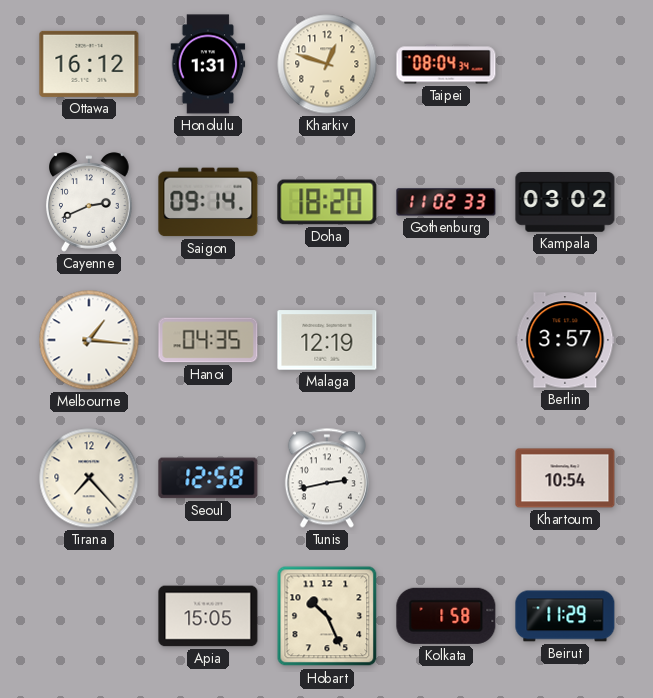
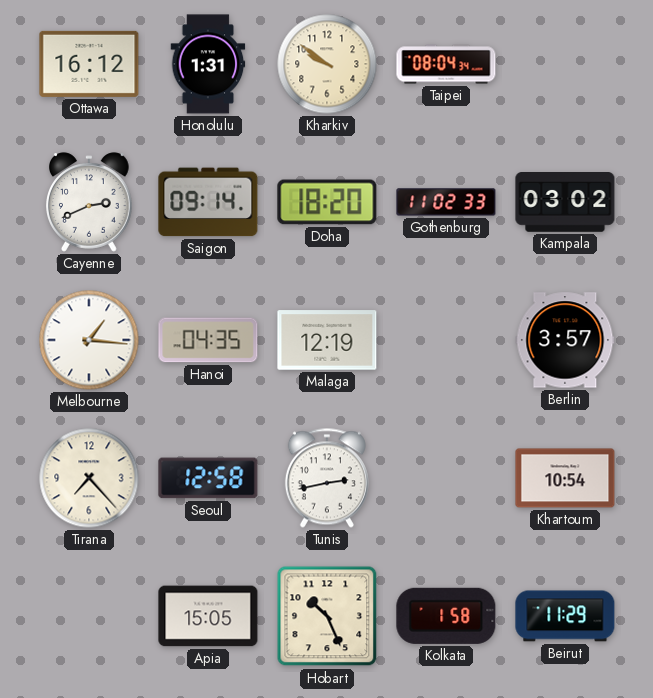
Kharkiv: 12:48 -> 9:51
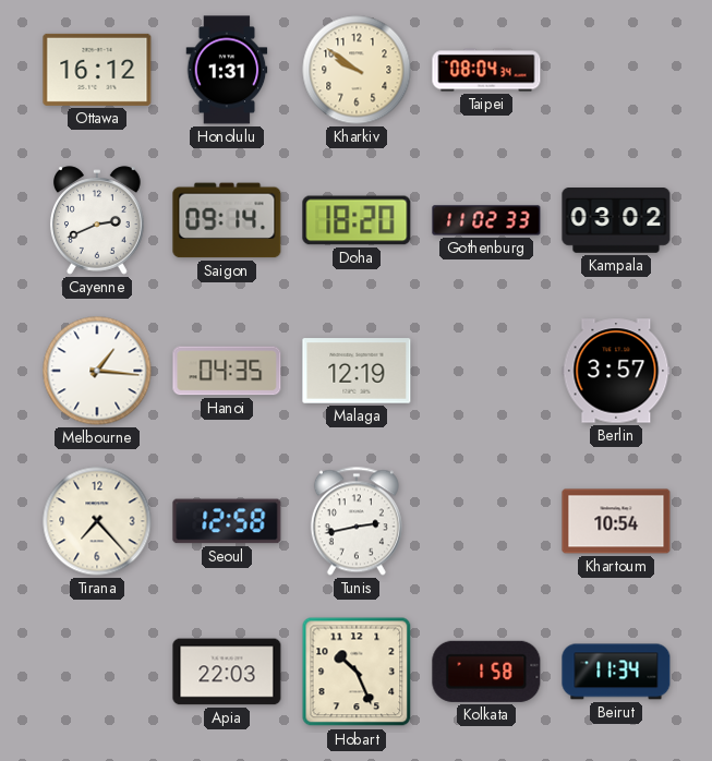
Apia: 15:05 -> 22:03
Beirut: 11:29 -> 11:34
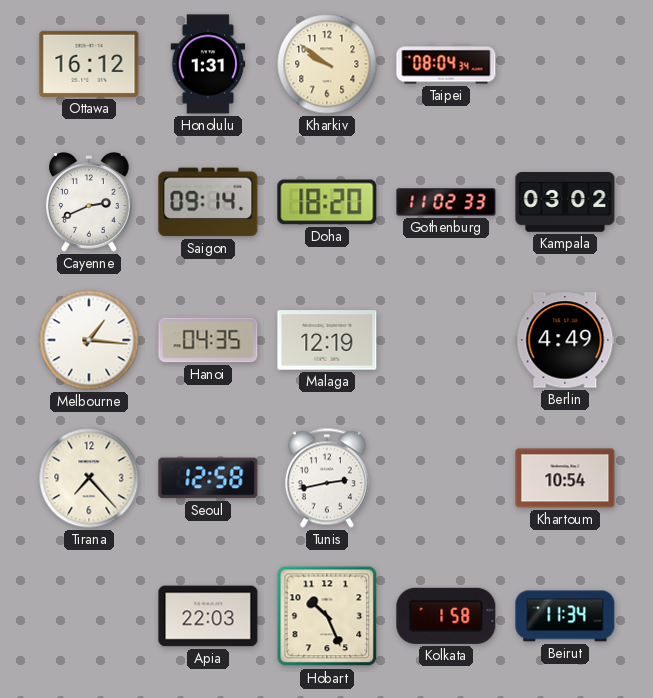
Berlin: 3:57 -> 4:49
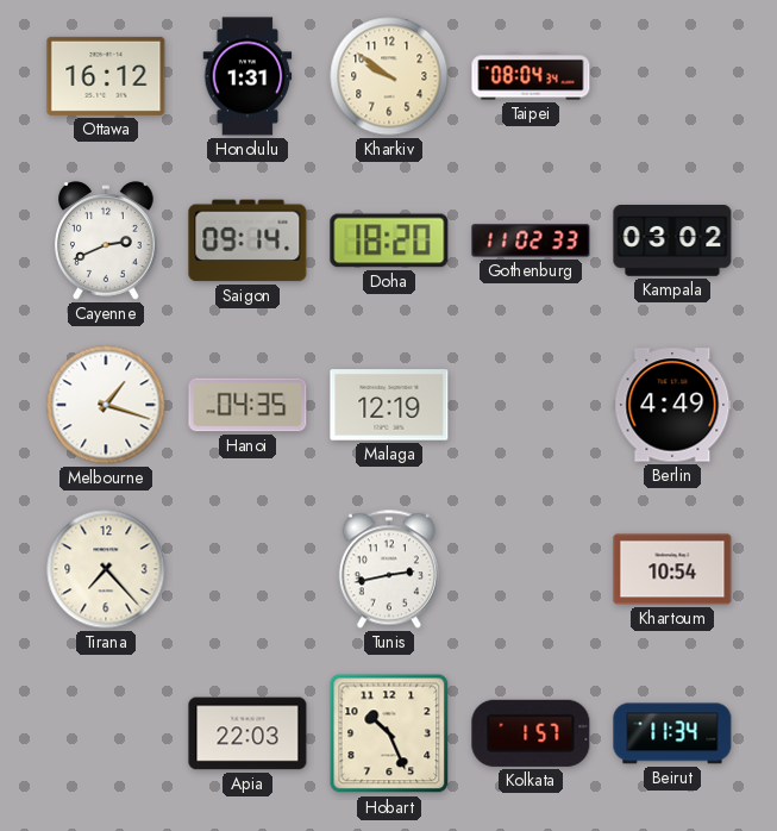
Melbourne: 1:16 -> 1:18
Seoul: 12:58 -> none
Kolkata: 1:58 -> 1:57
